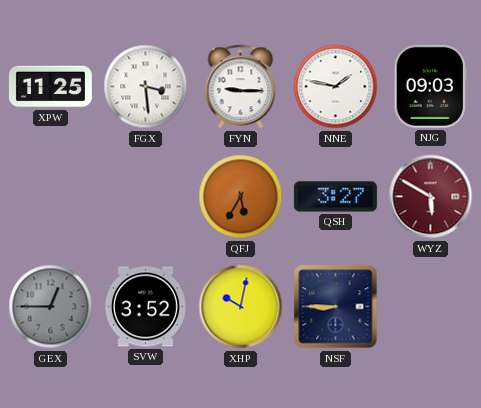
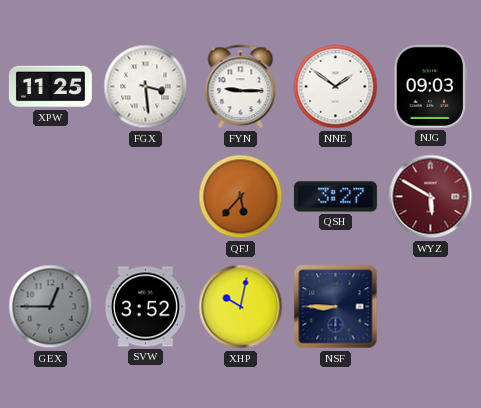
NNE: 1:47 -> 1:51
QFJ: 5:35 -> 5:37
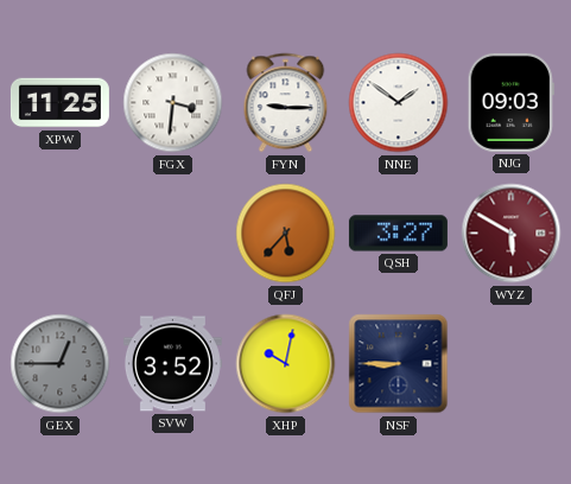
FGX: 3:29 -> 3:31
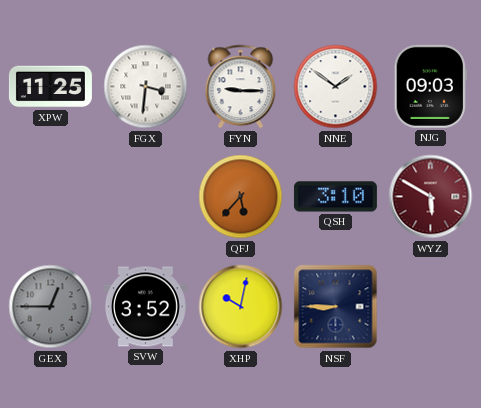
QSH: 3:27 -> 3:10
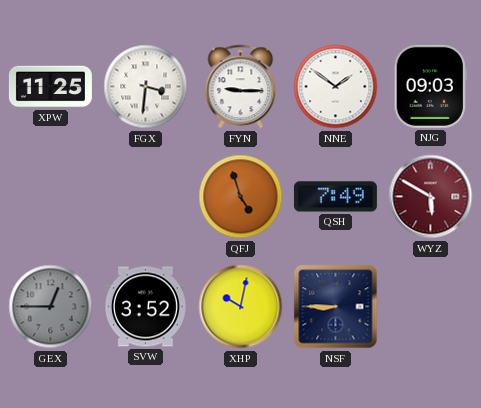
QFJ: 5:37 -> 4:57
QSH: 3:10 -> 7:49
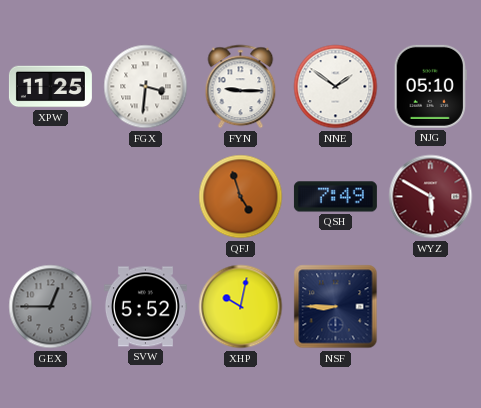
NJG: 09:03 -> 05:10
SVW: 3:52 -> 5:52
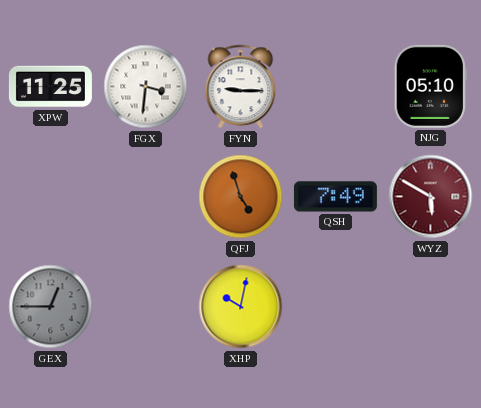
NNE: 1:51 -> none
SVW: 5:52 -> none
NSF: 8:45 -> none
